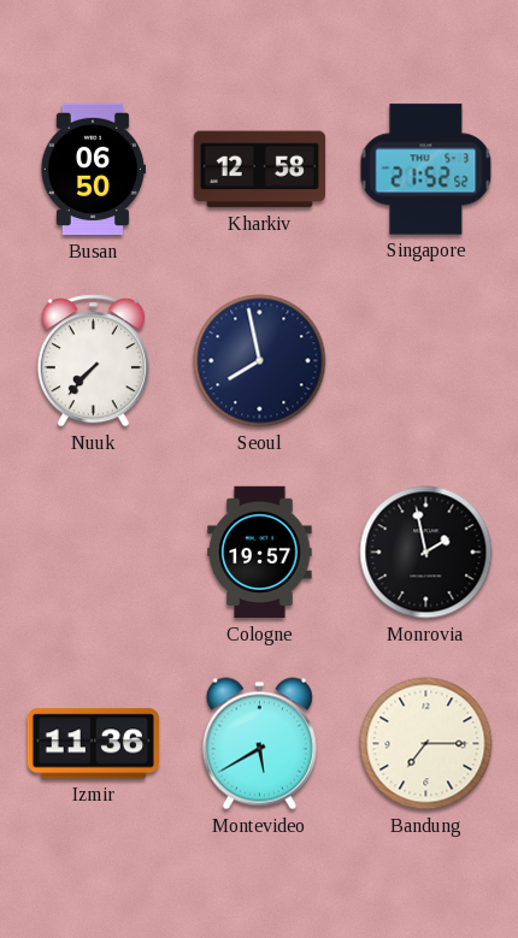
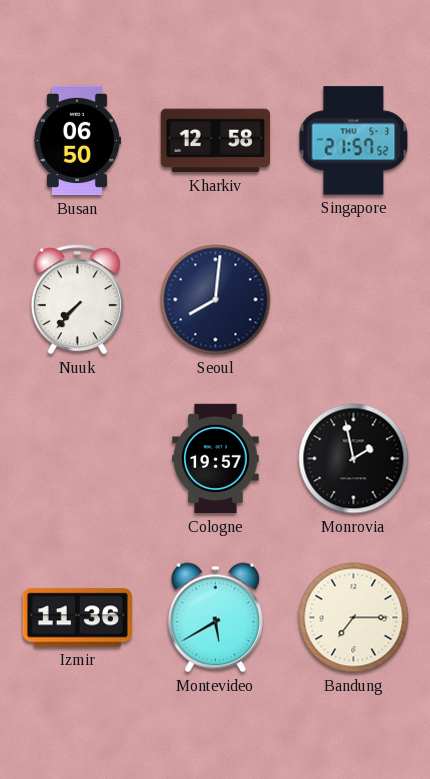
Singapore: 21:52 -> 21:57
Seoul: 7:58 -> 8:01
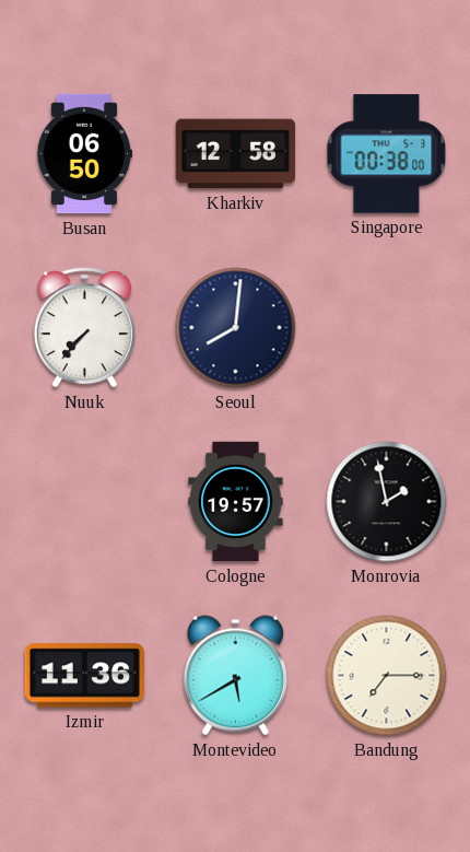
Singapore: 21:57 -> 00:38
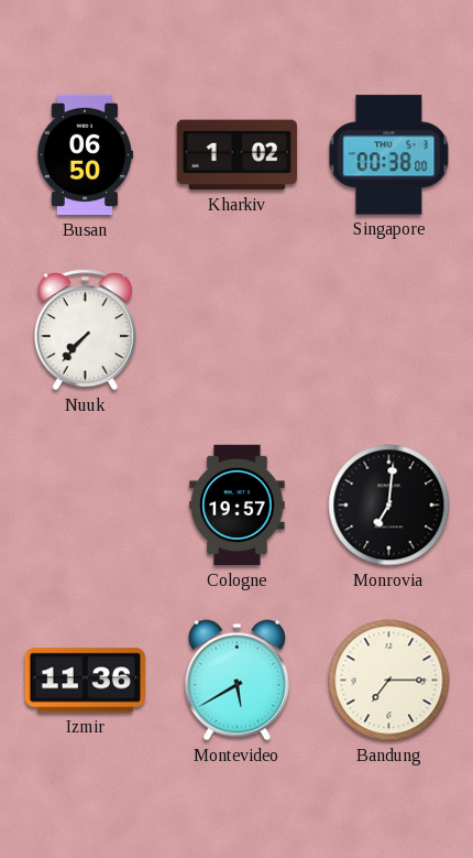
Kharkiv: 12:58 -> 1:02
Seoul: 8:01 -> none
Monrovia: 1:58 -> 7:01
